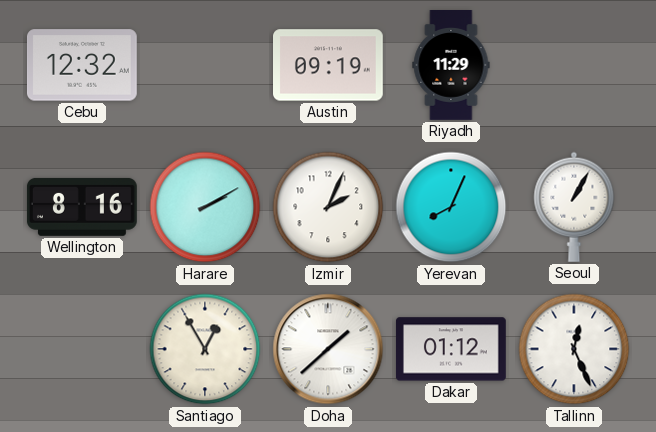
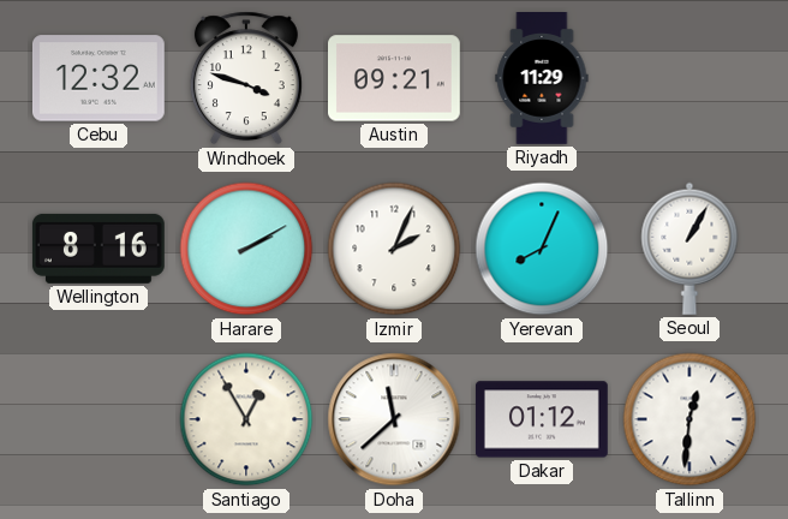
Windhoek: none -> 3:48
Austin: 09:19 -> 09:21
Doha: 1:38 -> 11:38
Tallinn: 12:26 -> 12:31
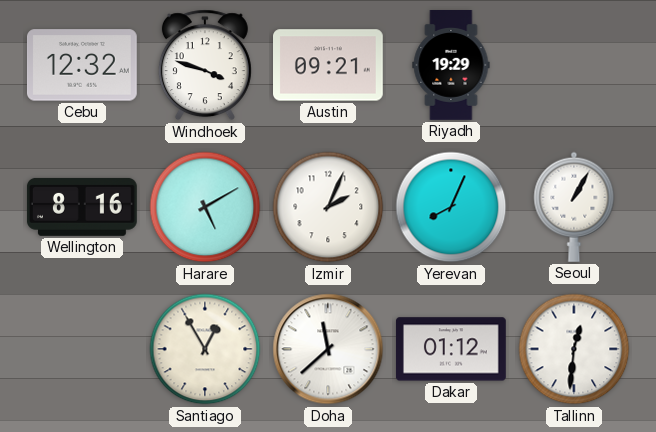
Riyadh: 11:29 -> 19:29
Harare: 2:10 -> 5:10
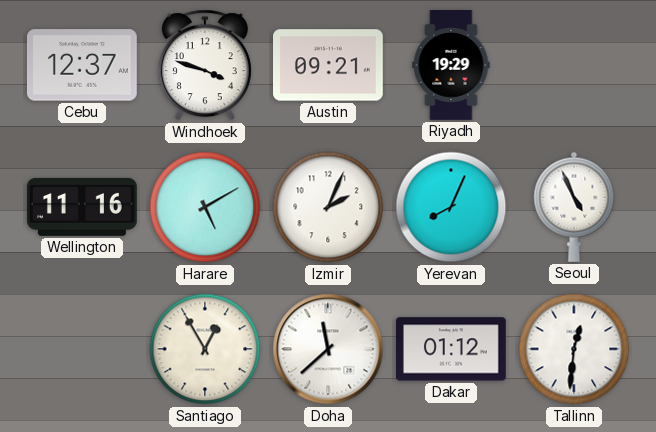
Cebu: 12:32 -> 12:37
Wellington: 8:16 -> 11:16
Seoul: 1:05 -> 4:56
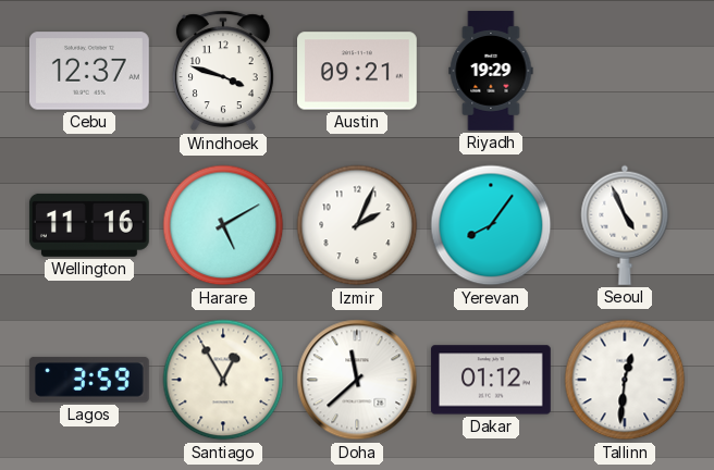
Yerevan: 8:04 -> 8:06
Lagos: none -> 3:59
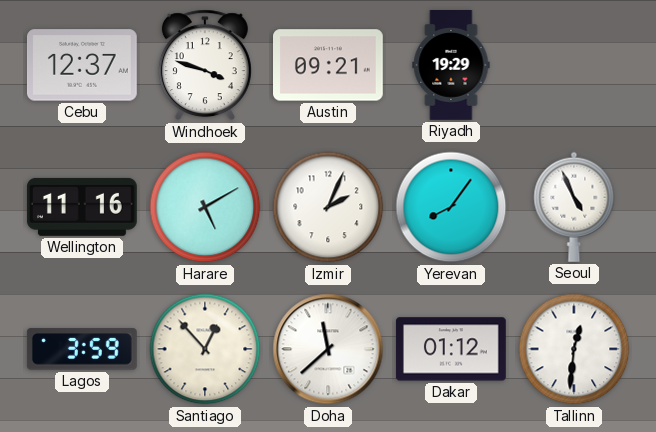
Santiago: 12:55 -> 12:53
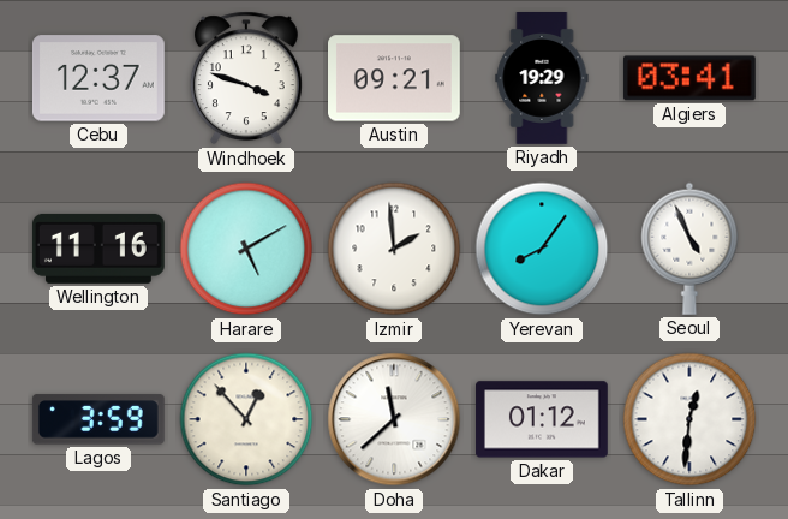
Algiers: none -> 03:41
Izmir: 2:04 -> 1:59
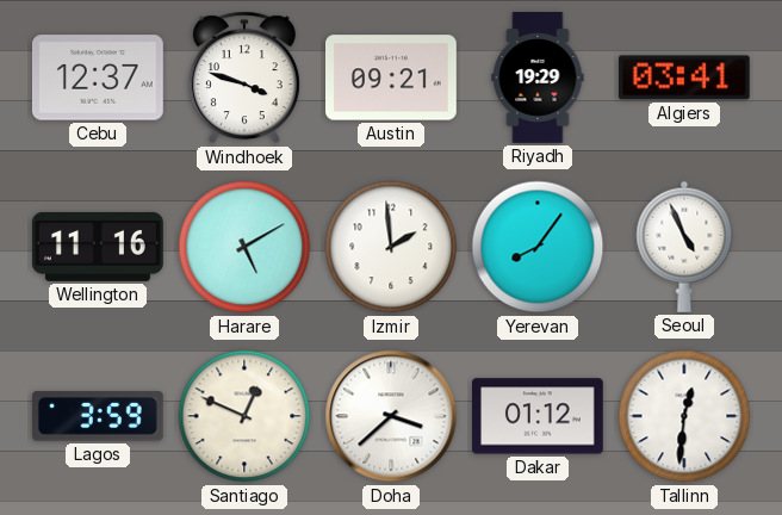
Santiago: 12:53 -> 12:49
Doha: 11:38 -> 3:38
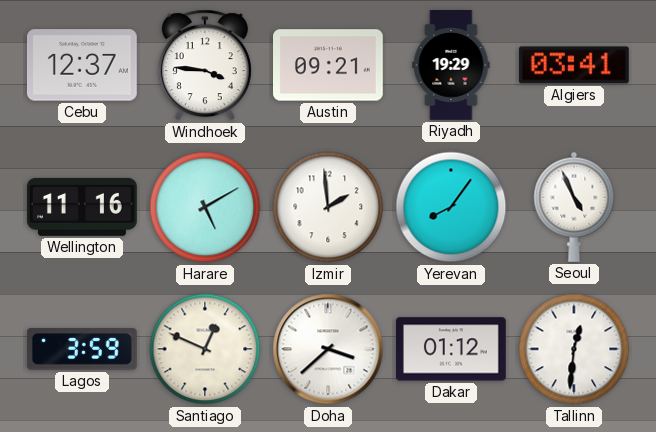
Windhoek: 3:48 -> 3:46
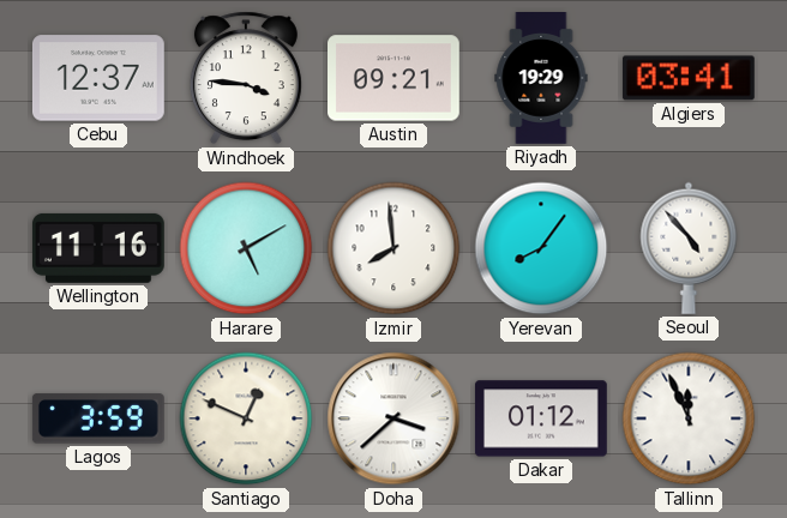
Izmir: 1:59 -> 7:59
Seoul: 4:56 -> 4:53
Tallinn: 12:31 -> 11:56
